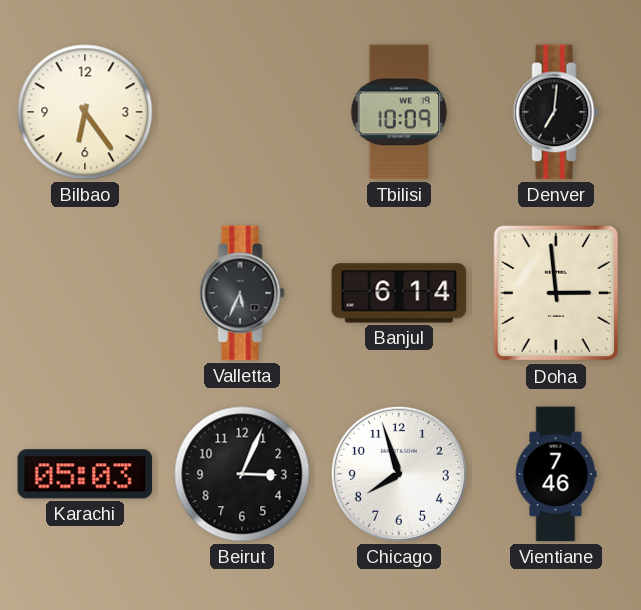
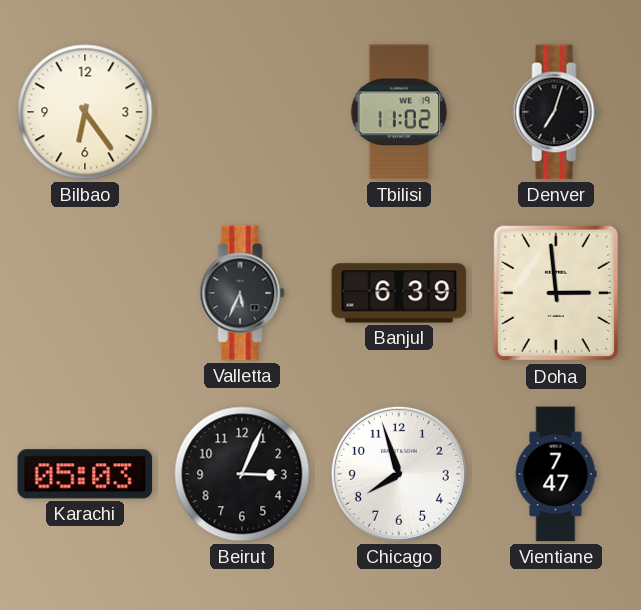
Tbilisi: 10:09 -> 11:02
Denver: 7:01 -> 7:03
Banjul: 6:14 -> 6:39
Vientiane: 7:46 -> 7:47
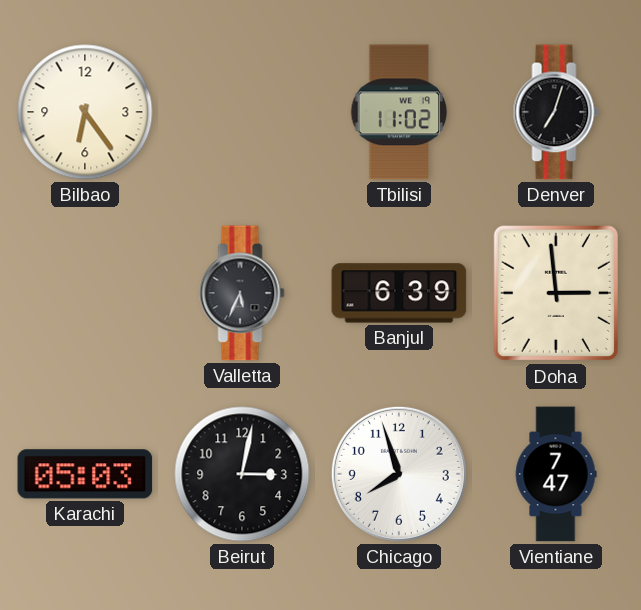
Beirut: 3:04 -> 3:02
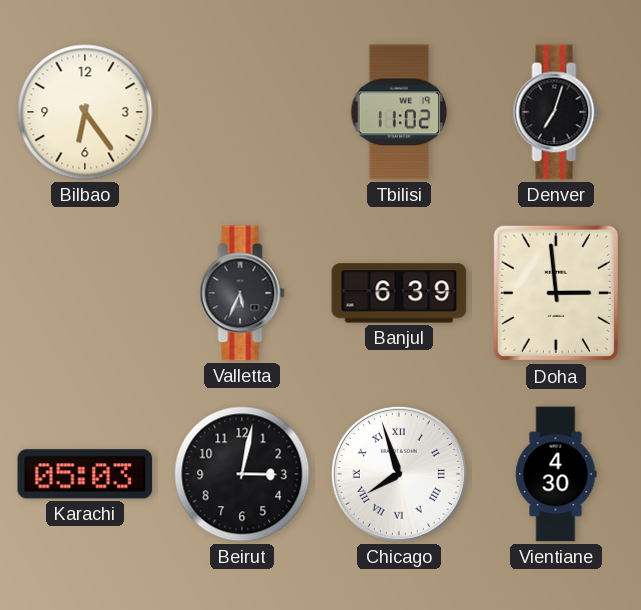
Chicago numerals: Arabic -> Roman
Vientiane: 7:47 -> 4:30
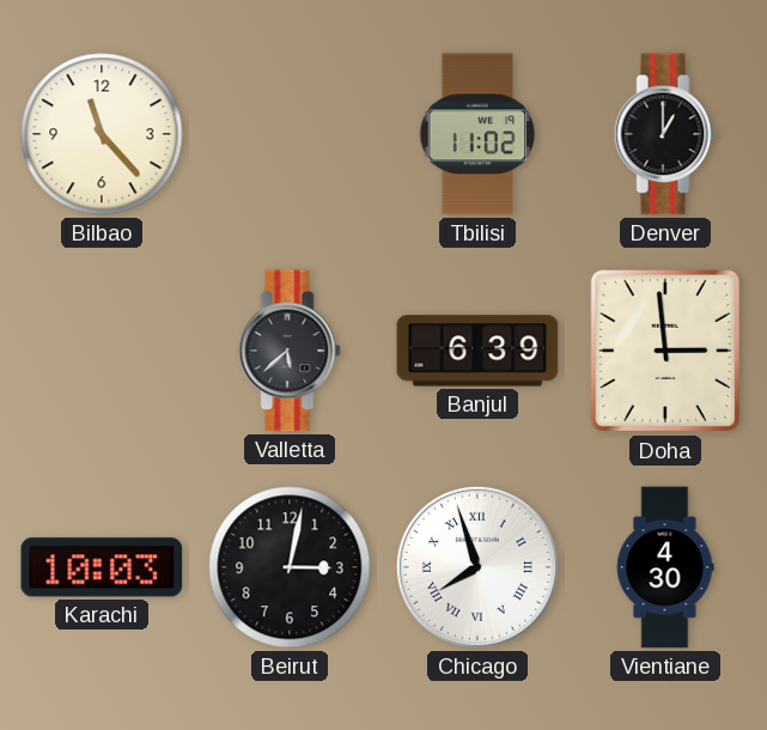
Bilbao: 6:24 -> 11:23
Denver: 7:03 -> 1:00
Valletta: 5:34 -> 5:38
Karachi: 05:03 -> 10:03
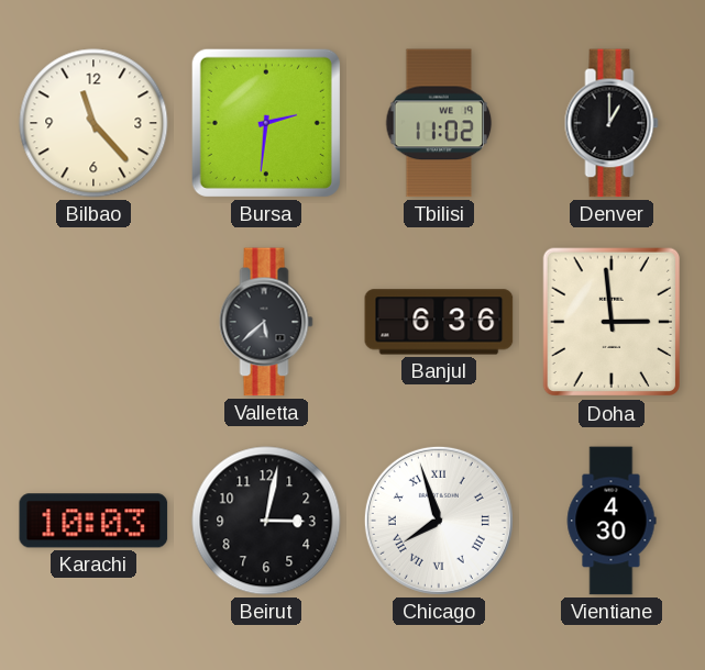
Bursa: none -> 2:31
Banjul: 6:39 -> 6:36
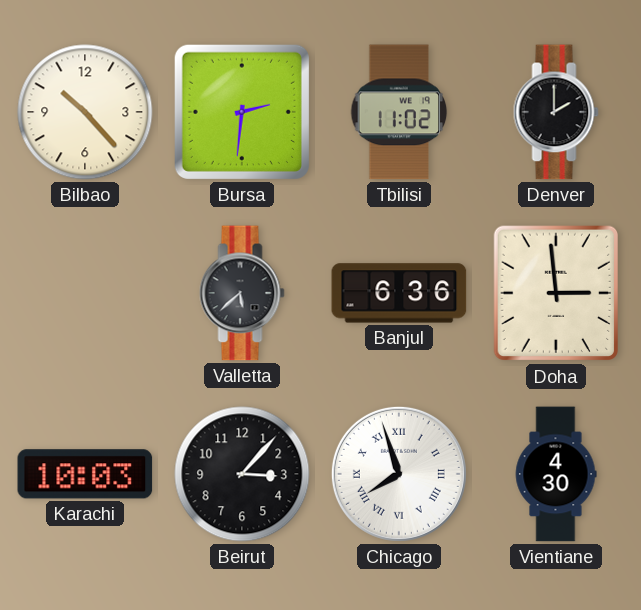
Bilbao: 11:23 -> 10:23
Denver: 1:00 -> 2:00
Beirut: 3:02 -> 3:07
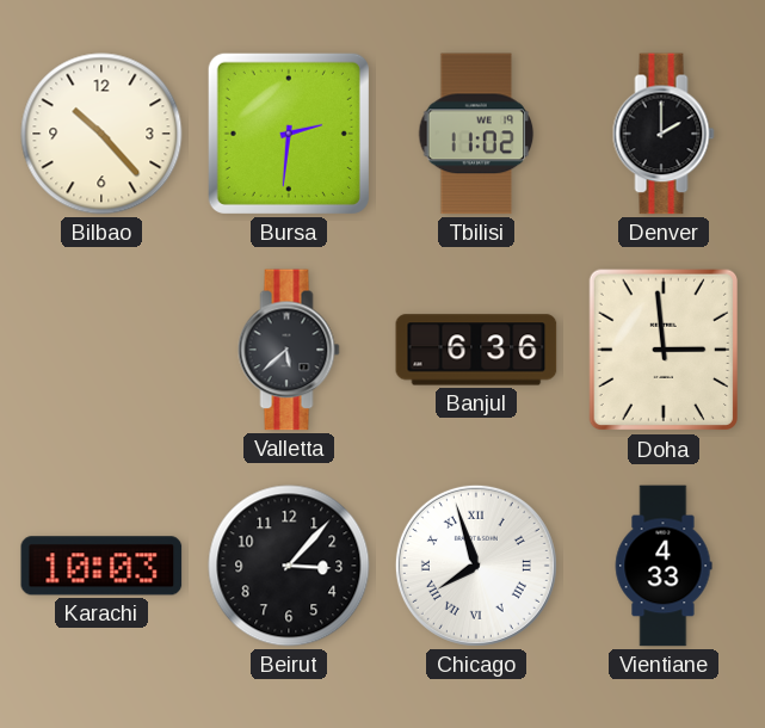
Vientiane: 4:30 -> 4:33
